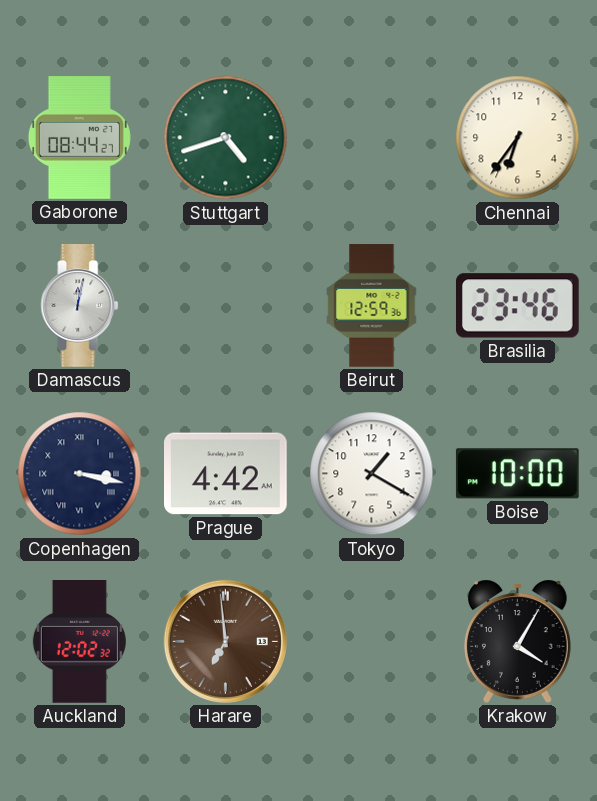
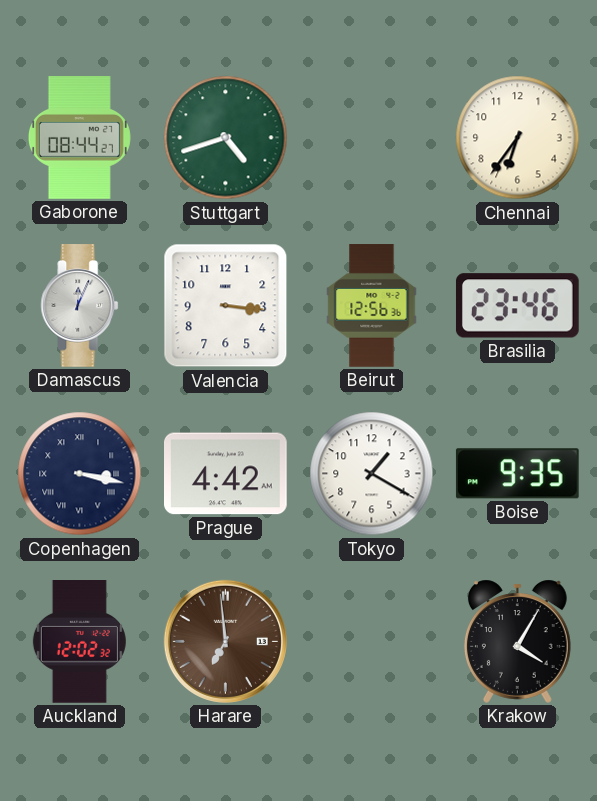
Damascus: 12:02 -> 12:04
Valencia: none -> 3:16
Beirut: 12:59 -> 12:56
Boise: 10:00 -> 9:35
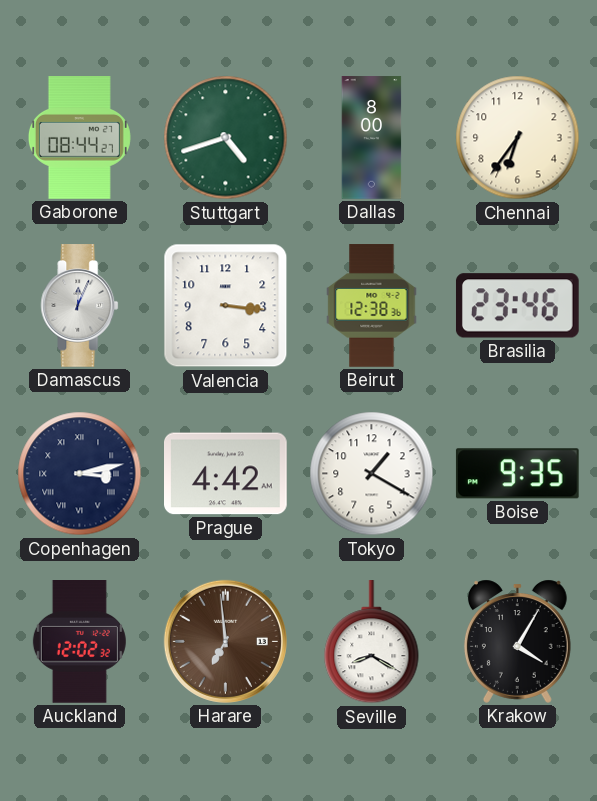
Dallas: none -> 8:00
Beirut: 12:56 -> 12:38
Copenhagen: 3:17 -> 3:13
Seville: none -> 8:20
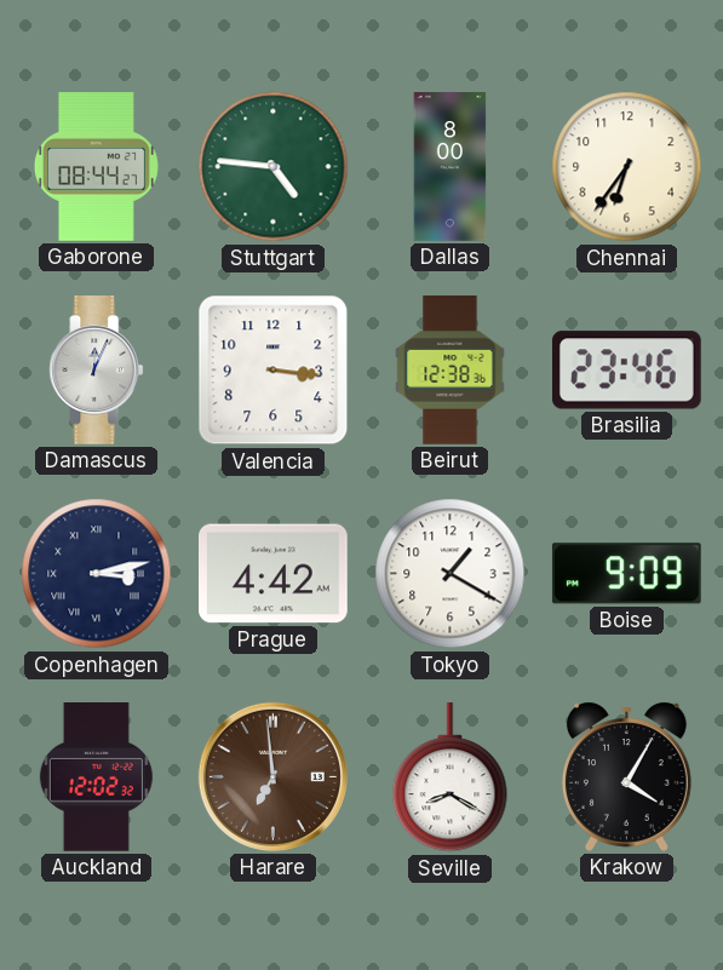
Stuttgart: 4:42 -> 4:46
Boise: 9:35 -> 9:09
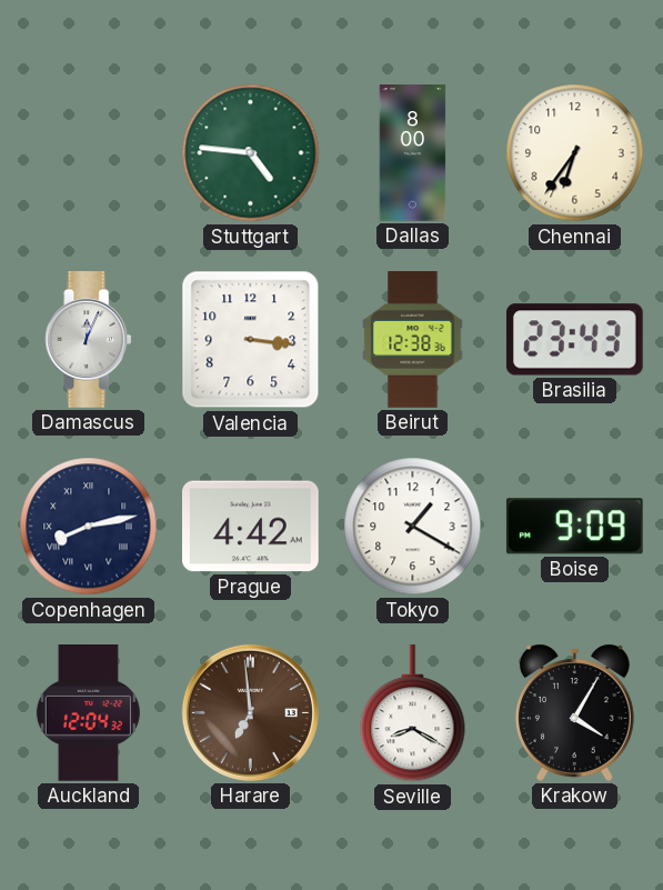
Gaborone: 08:44 -> none
Brasilia: 23:46 -> 23:43
Copenhagen: 3:13 -> 8:13
Auckland: 12:02 -> 12:04
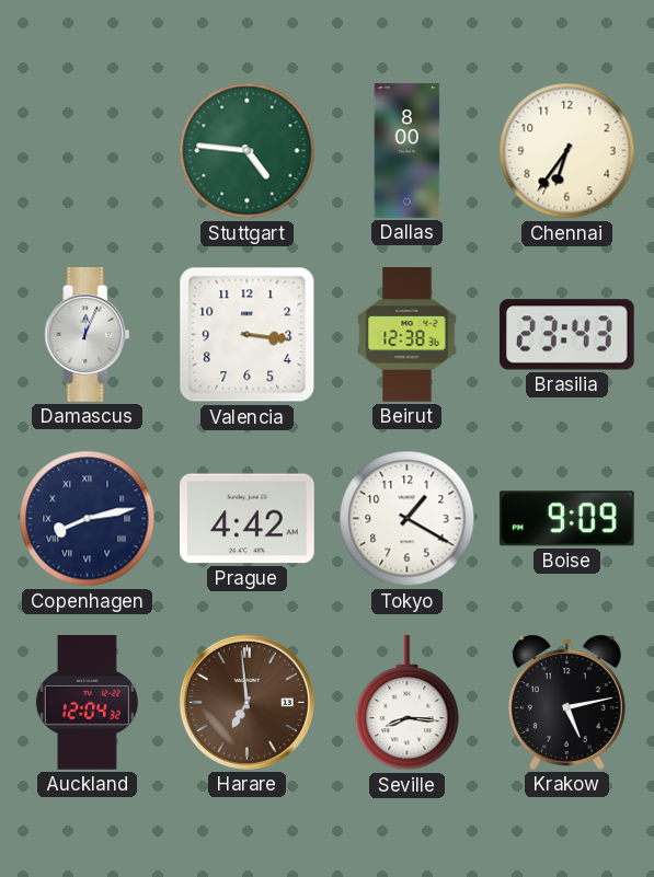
Seville: 8:20 -> 8:16
Krakow: 4:05 -> 5:13
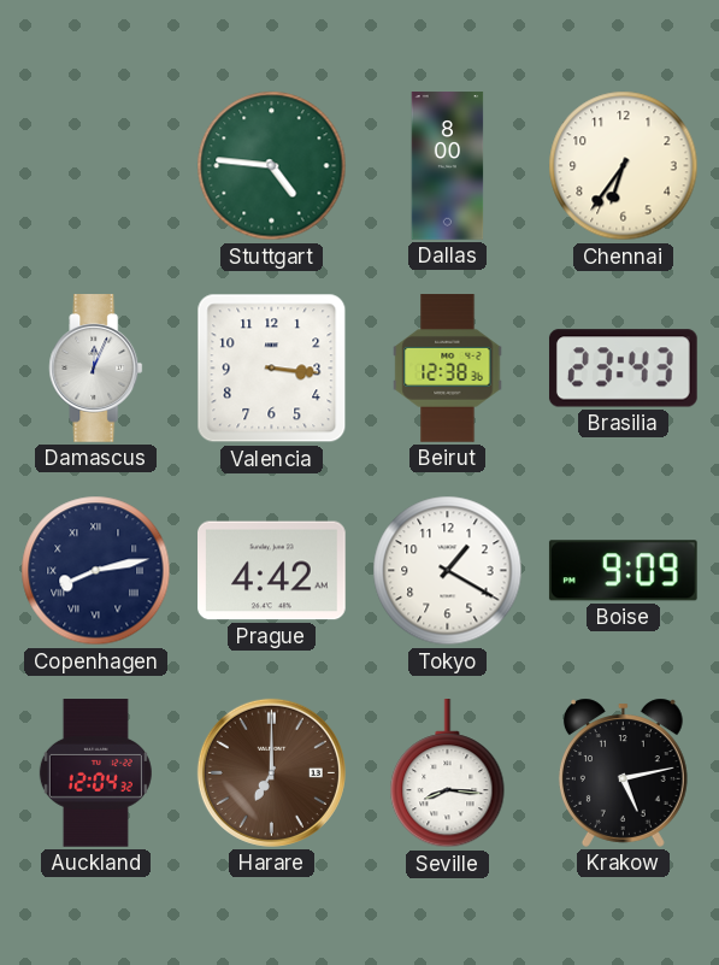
Harare: 6:59 -> 7:00
